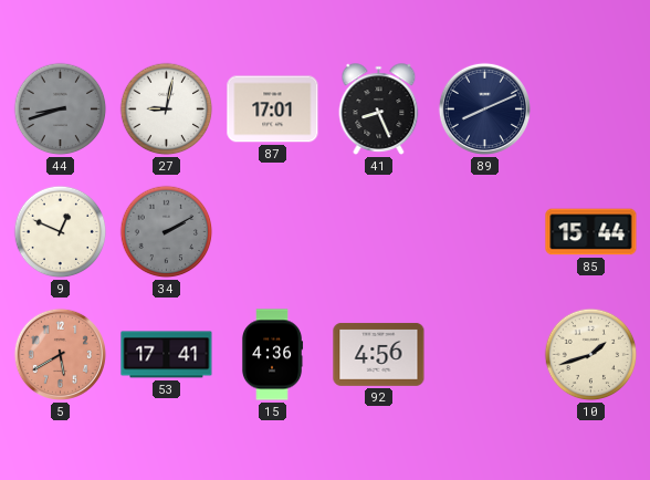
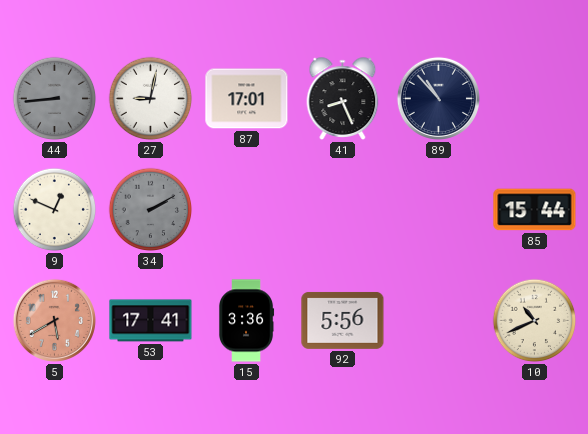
44: 8:42 -> 8:44
89: 8:11 -> 10:53
15: 4:36 -> 3:36
92: 4:56 -> 5:56
10: 1:42 -> 10:41
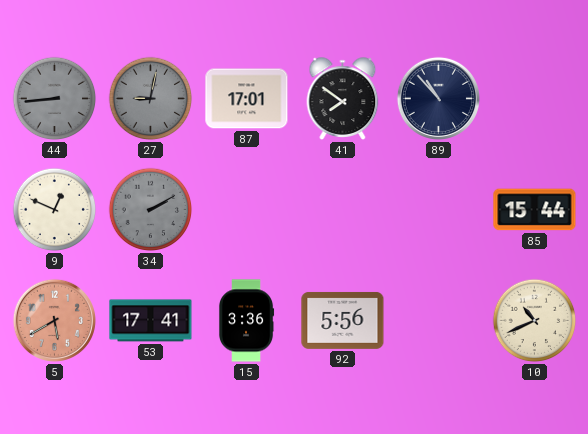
27 dial: white -> grey
41: 8:26 -> 7:51
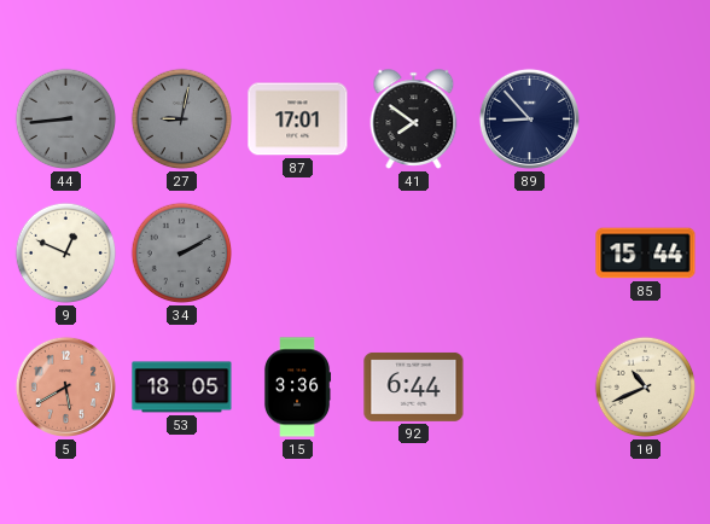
89: 10:53 -> 8:53
53: 17:41 -> 18:05
92: 5:56 -> 6:44
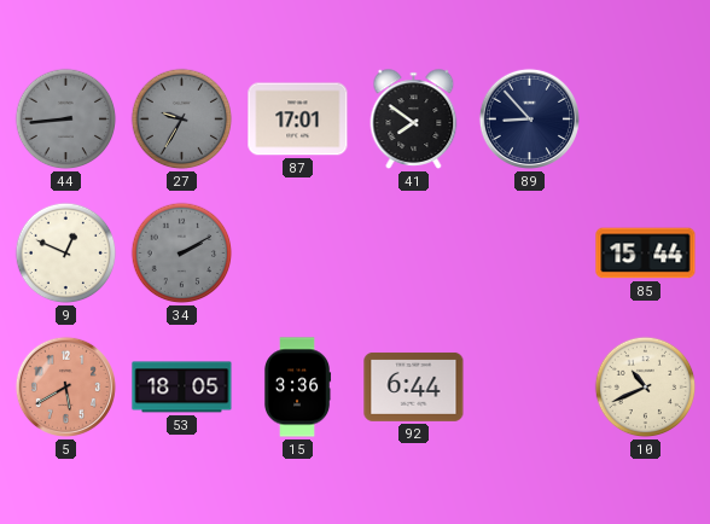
27: 9:02 -> 9:35
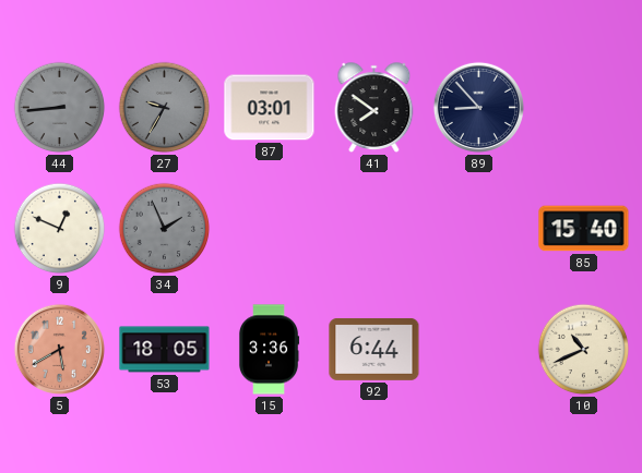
87: 17:01 -> 03:01
34: 2:10 -> 1:56
85: 15:44 -> 15:40
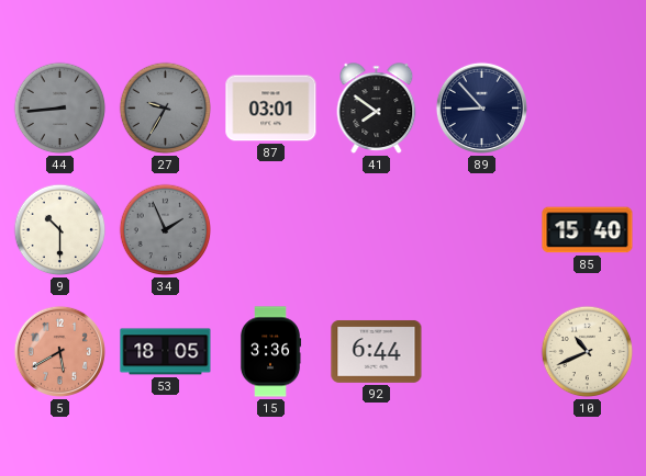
9: 12:49 -> 10:30
